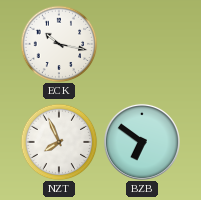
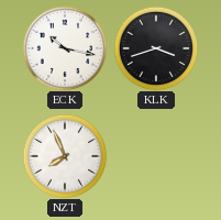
KLK: none -> 3:42
BZB: 6:51 -> none
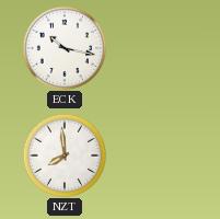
KLK: 3:42 -> none
NZT: 7:56 -> 7:59
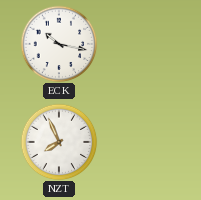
NZT: 7:59 -> 7:56
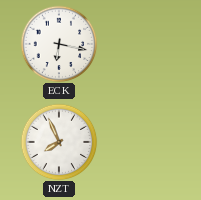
ECK: 10:17 -> 6:17
